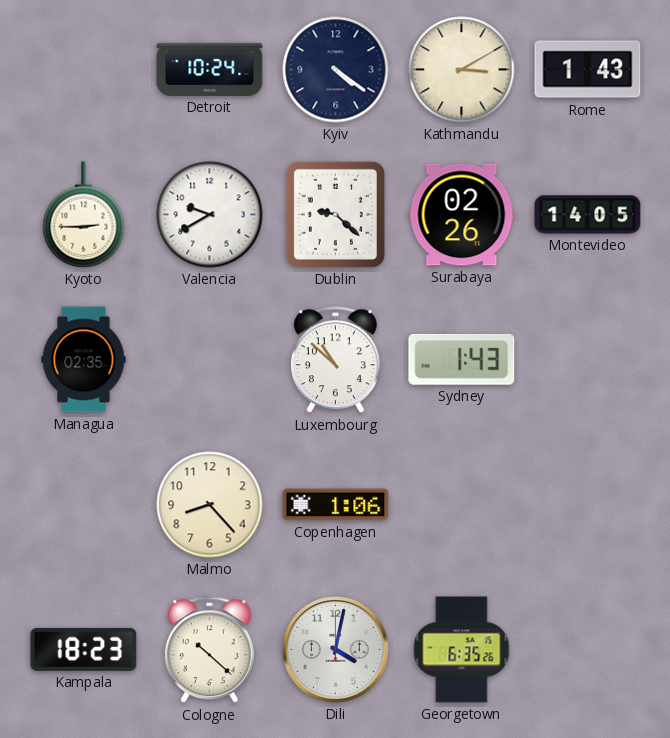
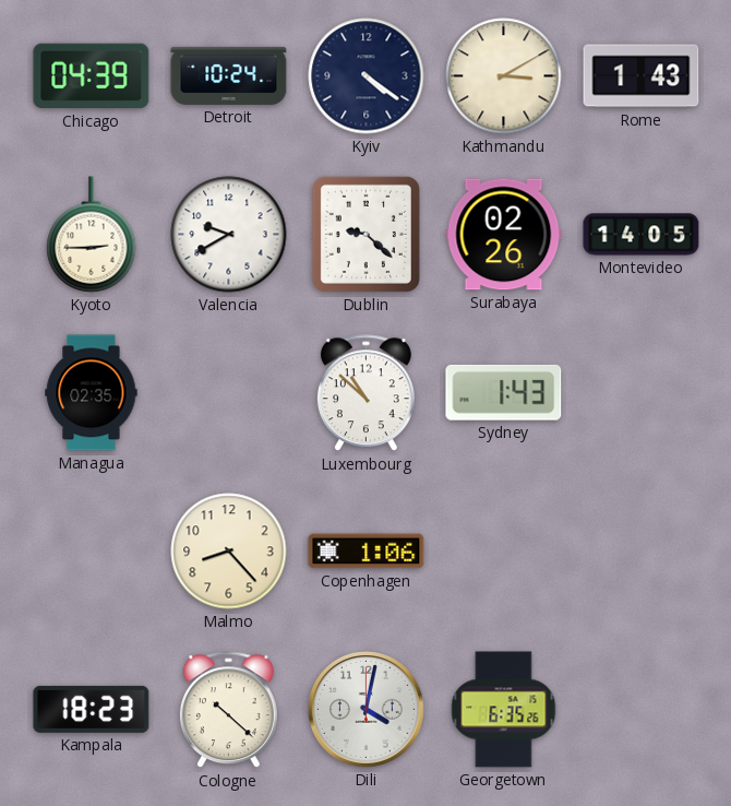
Chicago: none -> 04:39
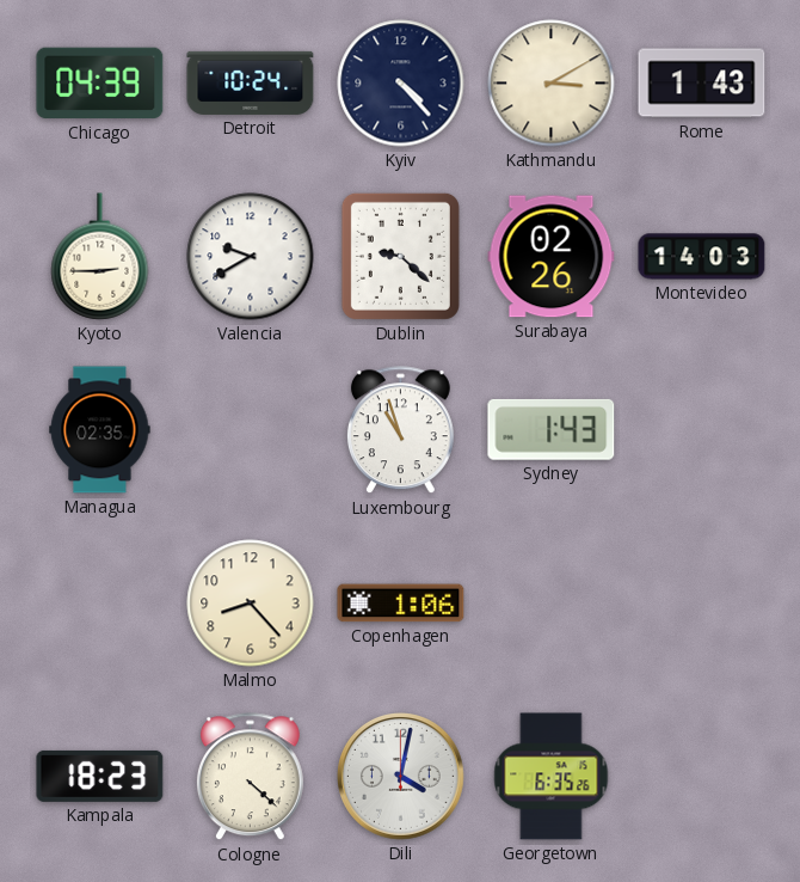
Kyiv: 4:21 -> 4:23
Montevideo: 14:05 -> 14:03
Luxembourg: 10:52 -> 10:57
Cologne: 10:22 -> 4:22
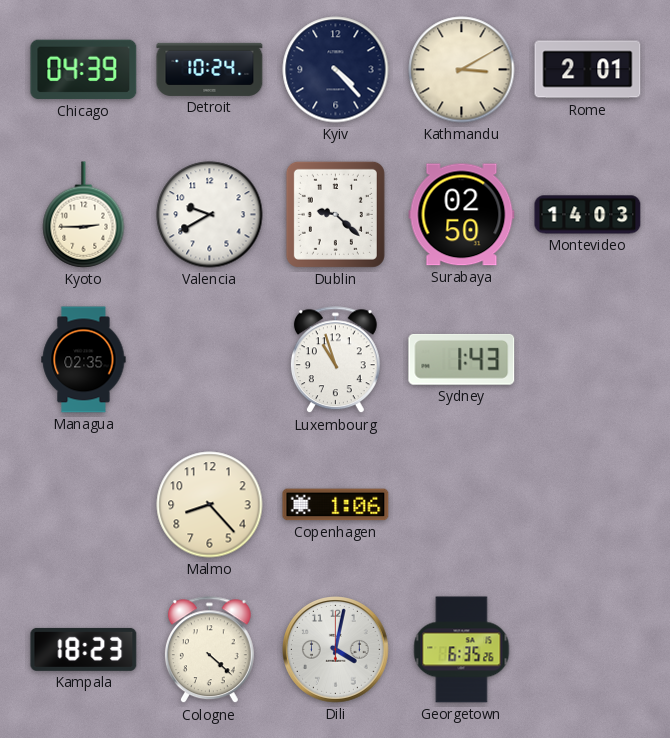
Rome: 1:43 -> 2:01
Surabaya: 02:26 -> 02:50
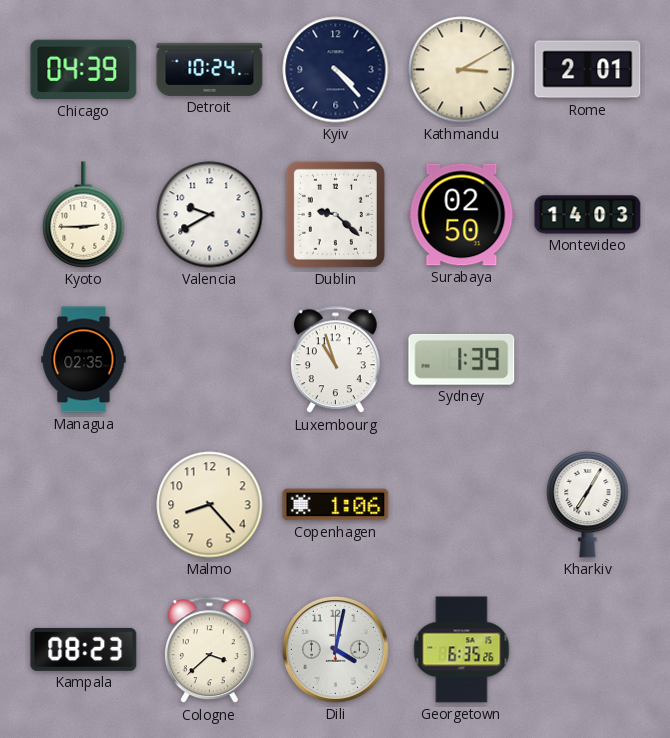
Sydney: 1:43 -> 1:39
Kharkiv: none -> 7:05
Kampala: 18:23 -> 08:23
Cologne: 4:22 -> 3:38
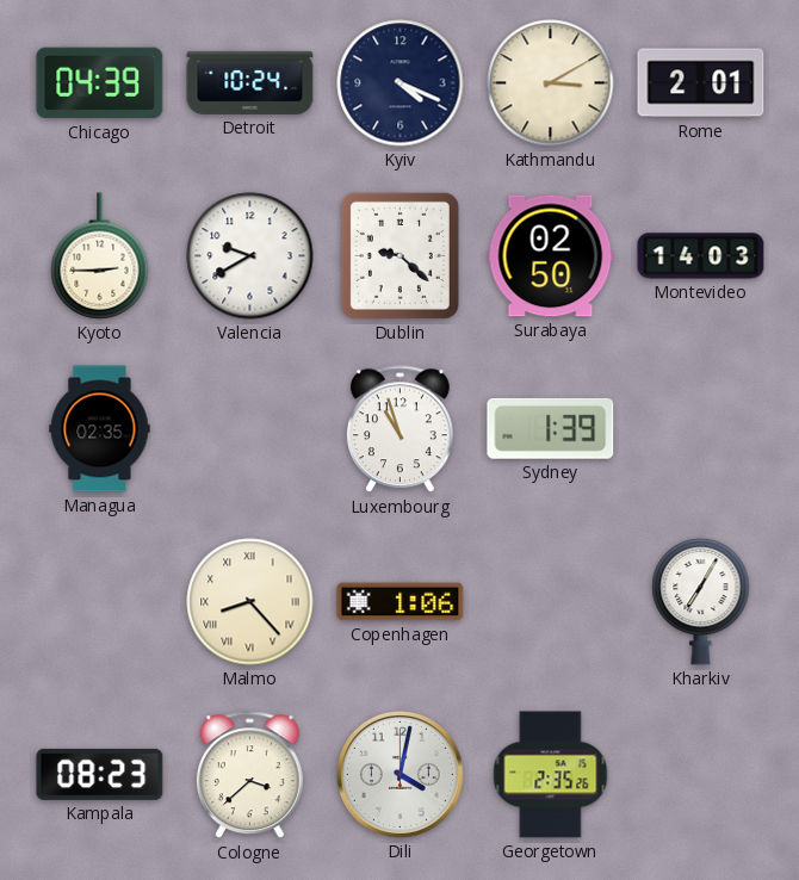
Kyiv: 4:23 -> 4:19
Malmo numerals: Arabic -> Roman
Georgetown: 6:35 -> 2:35
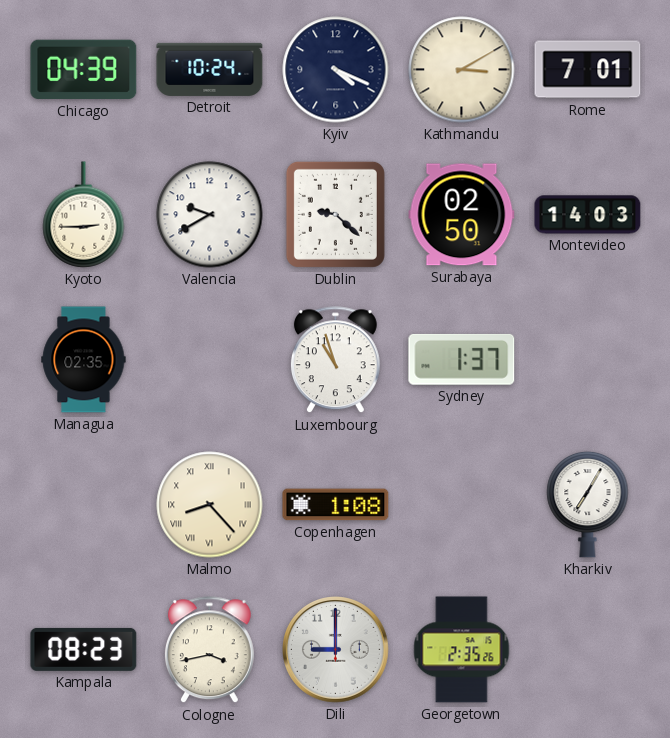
Rome: 2:01 -> 7:01
Sydney: 1:39 -> 1:37
Copenhagen: 1:06 -> 1:08
Cologne: 3:38 -> 3:43
Dili: 4:02 -> 9:00
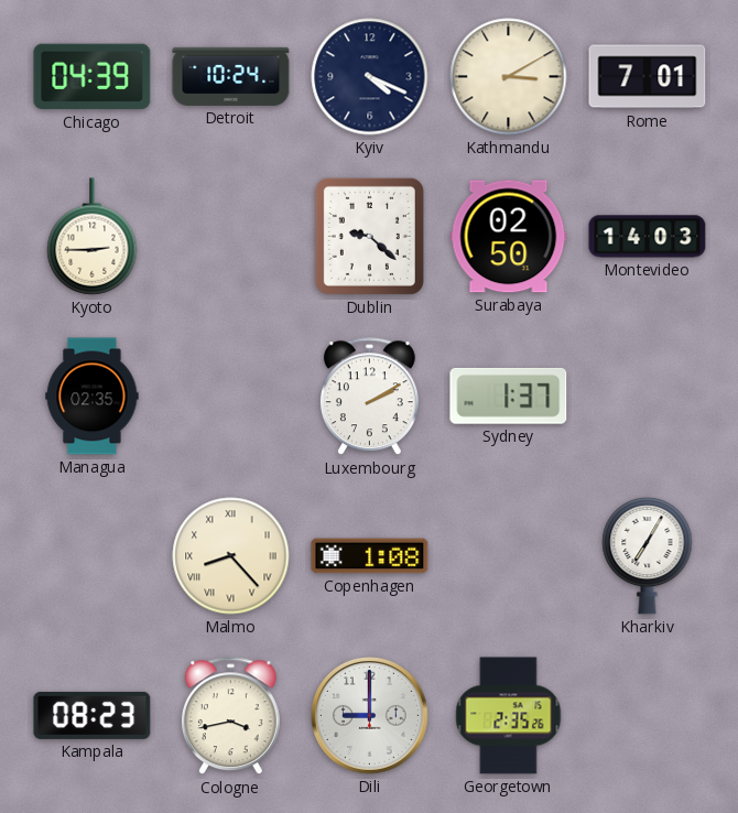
Valencia: 9:40 -> none
Luxembourg: 10:57 -> 2:10
